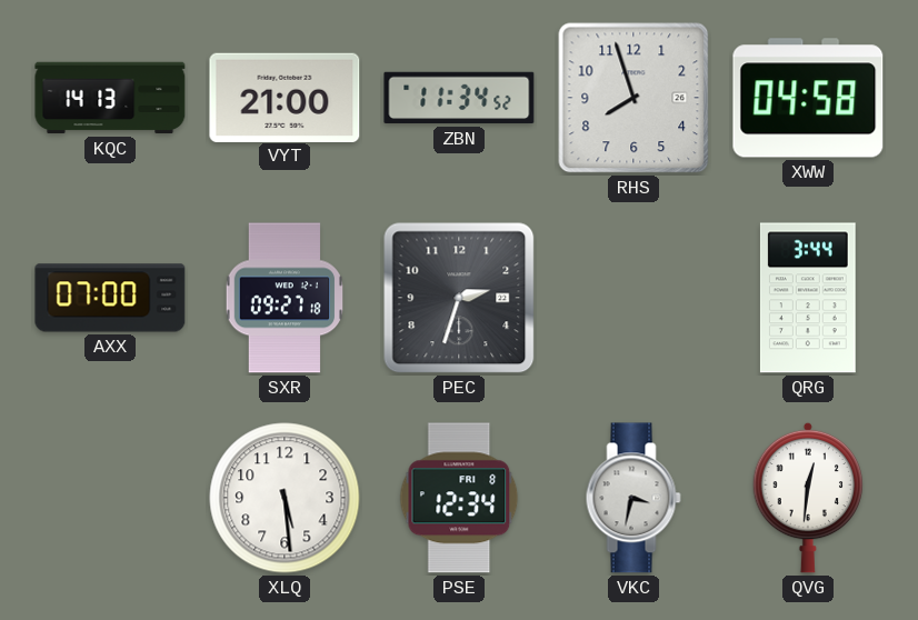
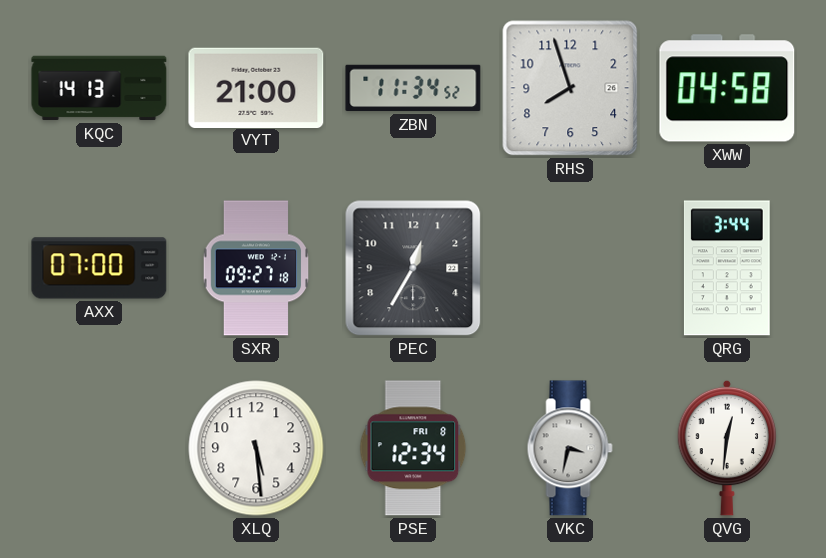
PEC: 2:33 -> 12:35
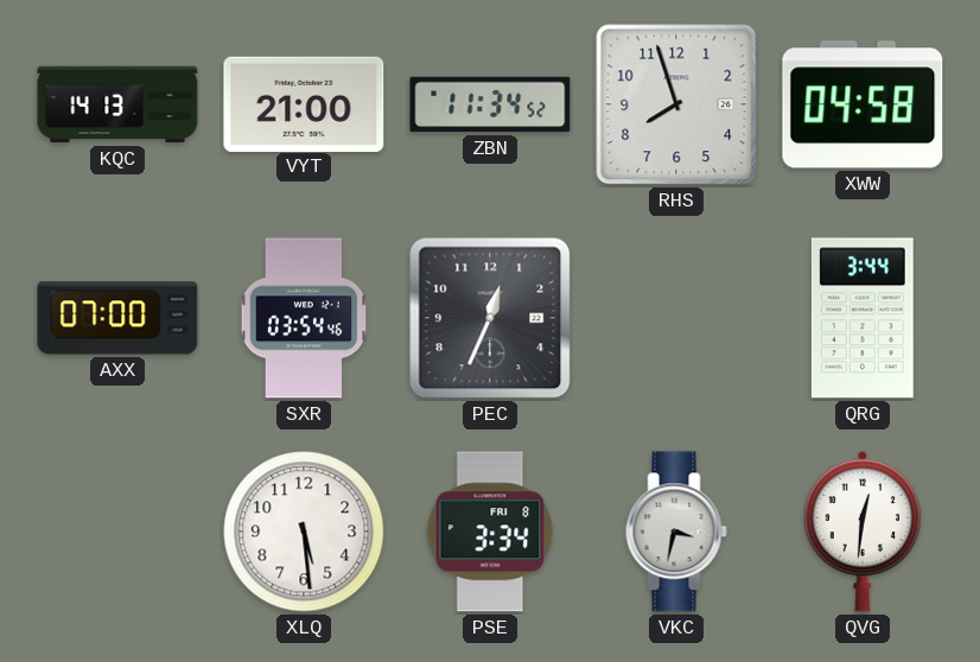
SXR: 09:27 -> 03:54
PEC: 12:35 -> 12:34
PSE: 12:34 -> 3:34
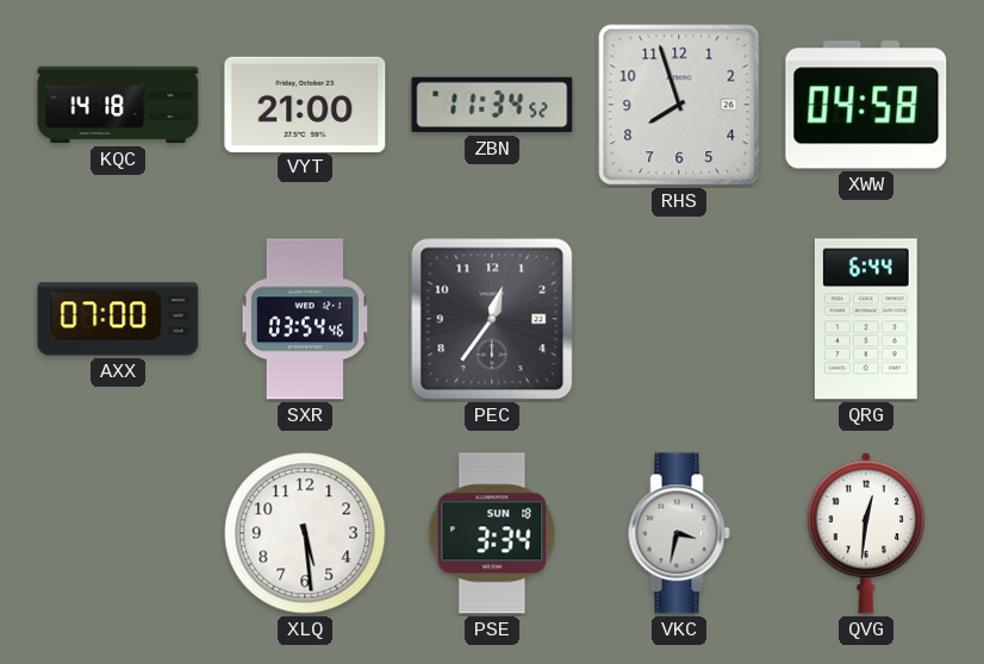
KQC: 14:13 -> 14:18
PEC: 12:34 -> 12:36
QRG: 3:44 -> 6:44
PSE date: FRI 8 -> SUN 18
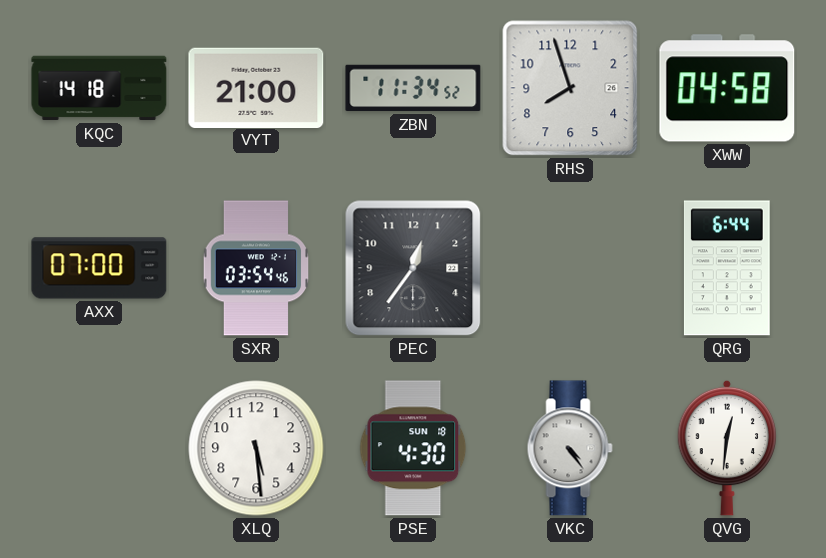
PSE: 3:34 -> 4:30
VKC: 3:32 -> 4:24
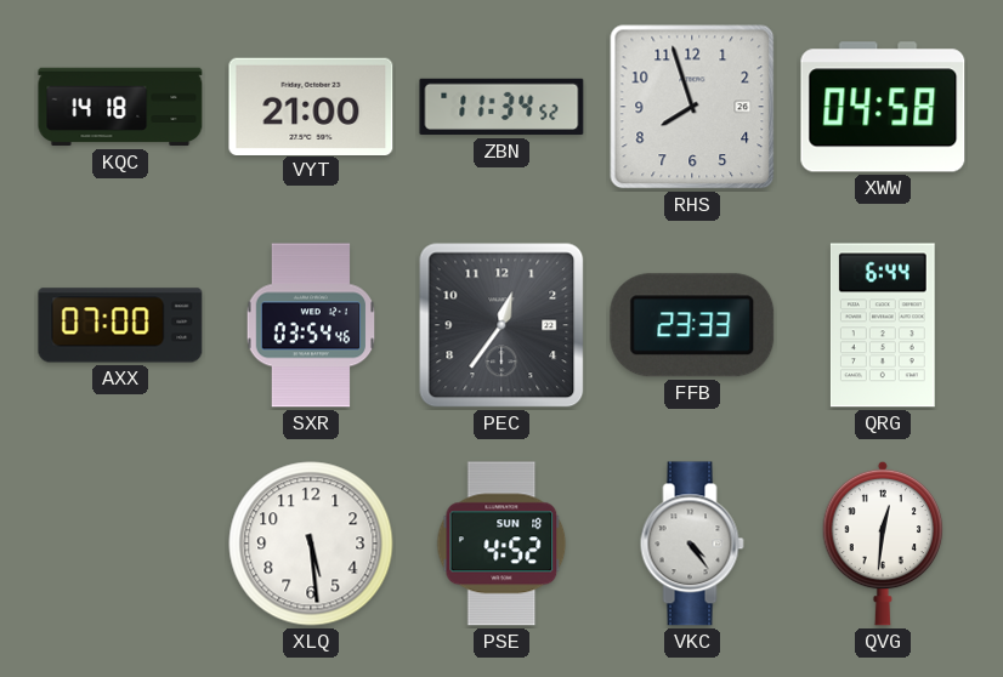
FFB: none -> 23:33
PSE: 4:30 -> 4:52
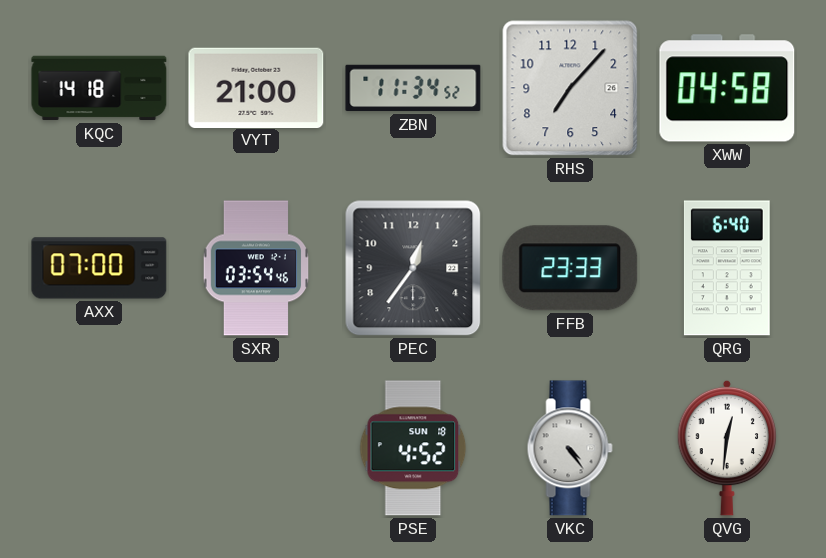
RHS: 7:57 -> 7:07
QRG: 6:44 -> 6:40
XLQ: 5:29 -> none
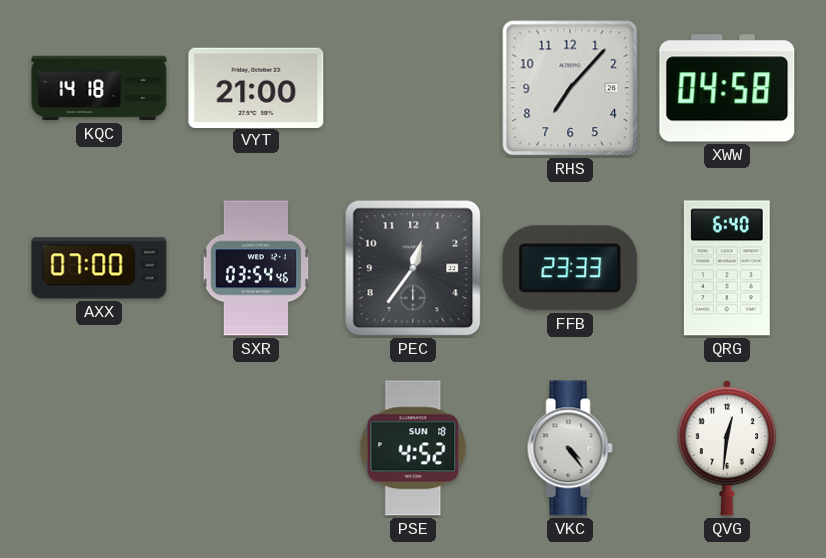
ZBN: 11:34 -> none
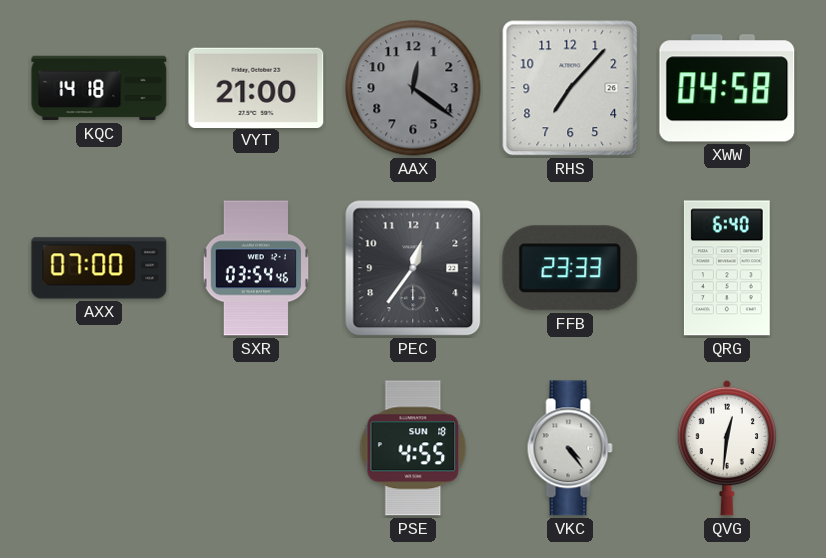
AAX: none -> 12:21
PSE: 4:52 -> 4:55
